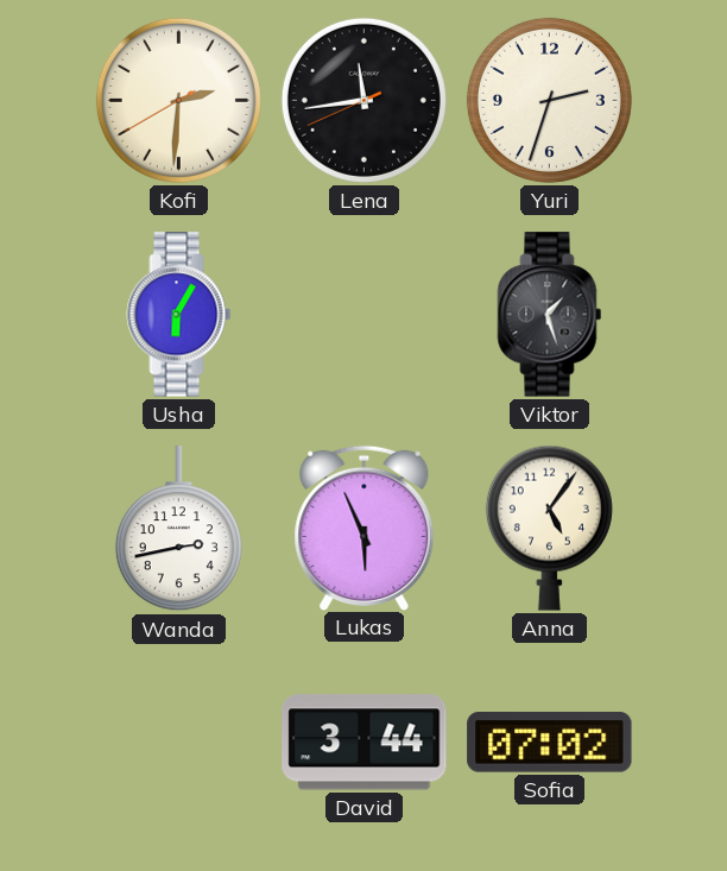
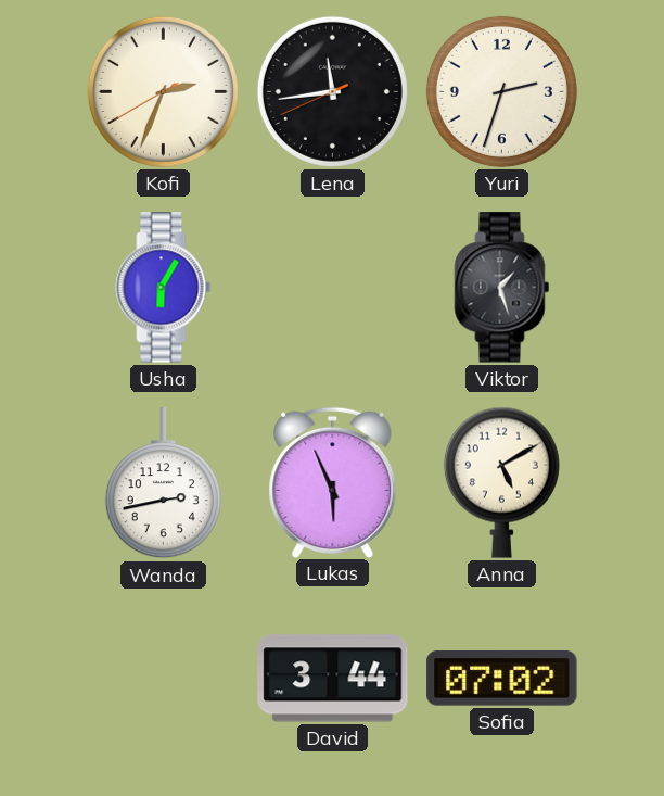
Kofi: 2:30 -> 2:33
Anna: 5:06 -> 5:10
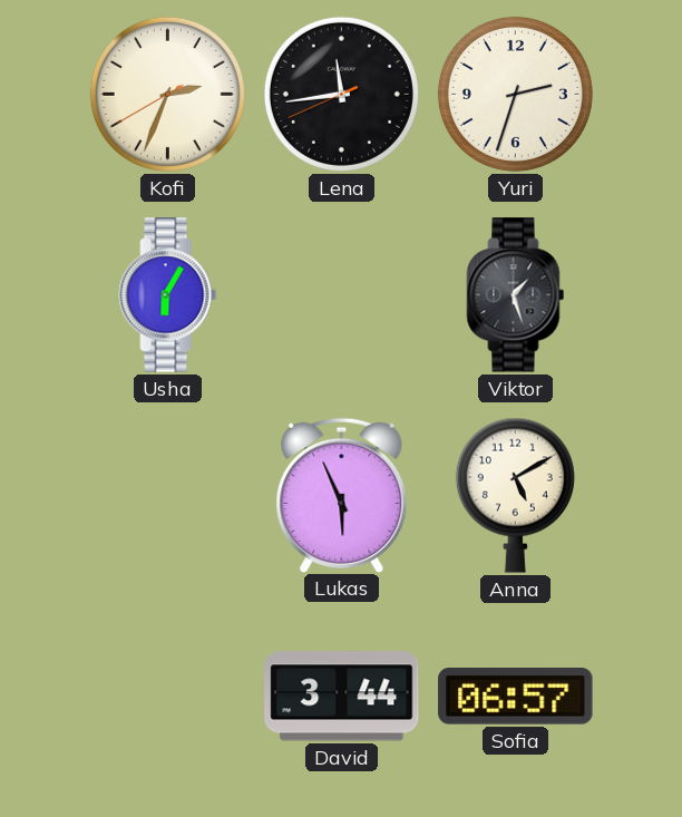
Wanda: 2:43 -> none
Sofia: 07:02 -> 06:57
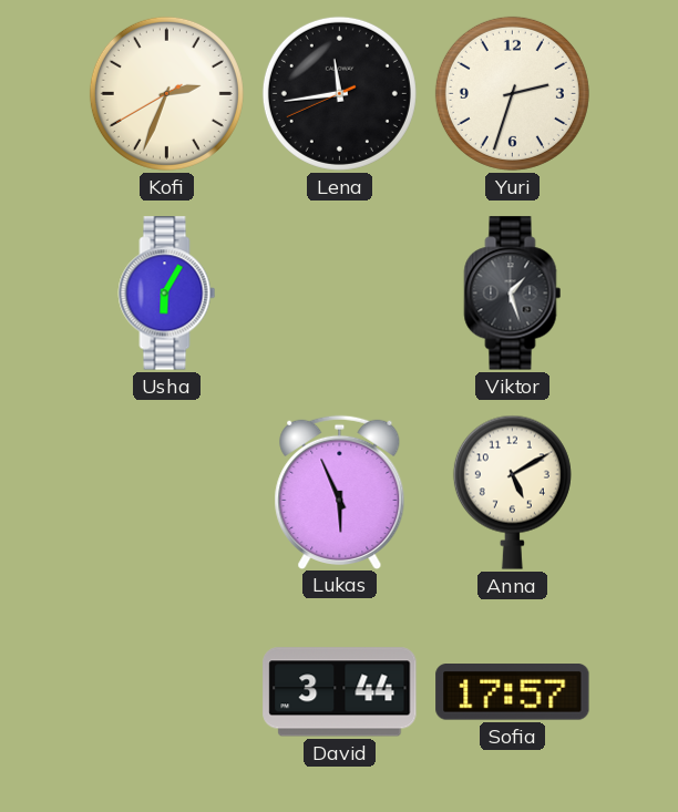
Sofia: 06:57 -> 17:57
